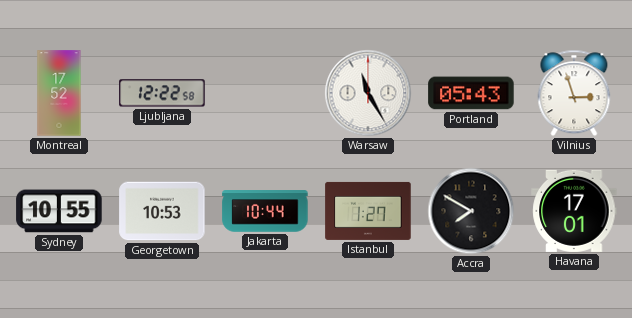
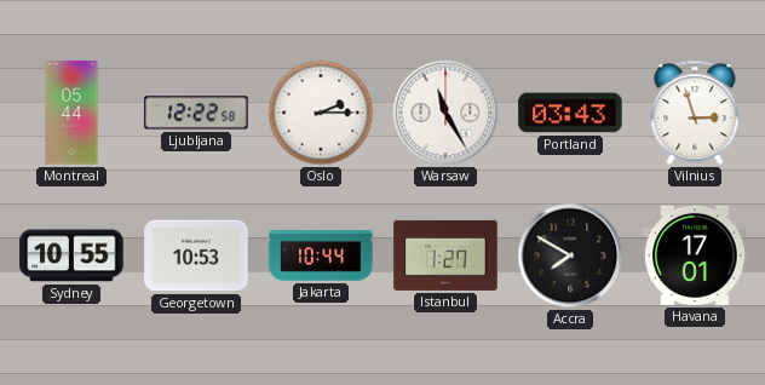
Montreal: 17:52 -> 05:44
Oslo: none -> 2:15
Portland: 05:43 -> 03:43
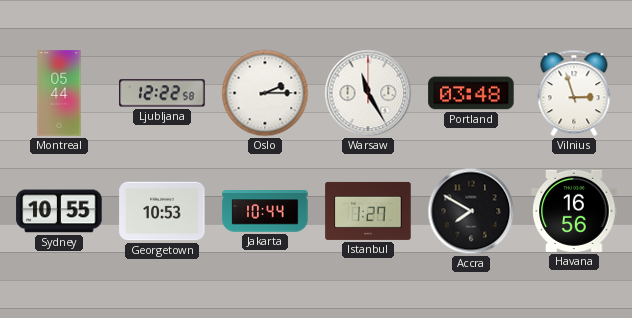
Portland: 03:43 -> 03:48
Havana: 17:01 -> 16:56
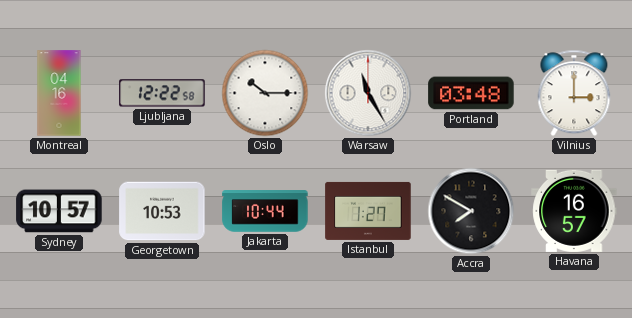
Montreal: 05:44 -> 04:16
Oslo: 2:15 -> 10:15
Vilnius: 2:57 -> 3:00
Sydney: 10:55 -> 10:57
Havana: 16:56 -> 16:57
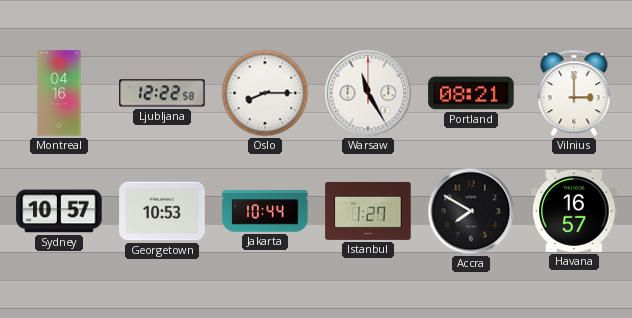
Oslo: 10:15 -> 8:15
Portland: 03:48 -> 08:21
